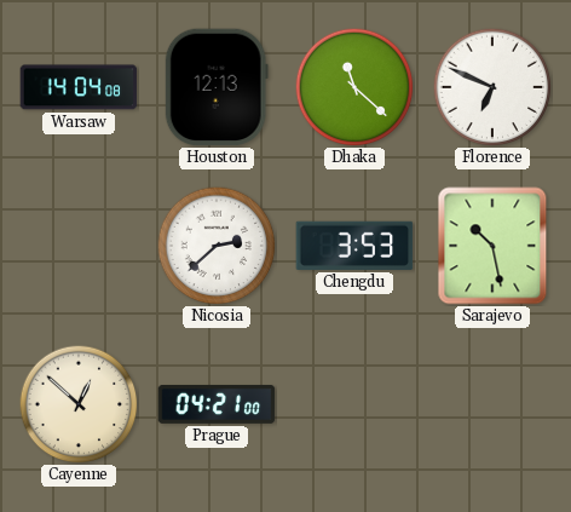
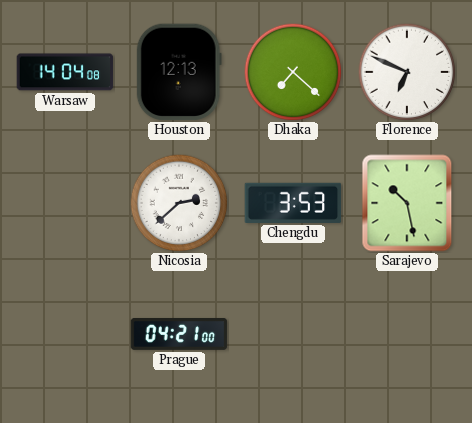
Dhaka: 11:22 -> 7:22
Cayenne: 12:52 -> none
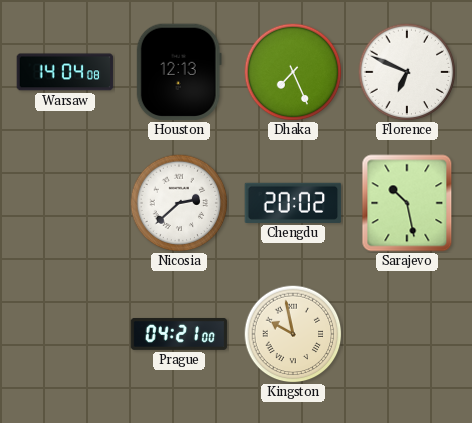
Dhaka: 7:22 -> 7:26
Chengdu: 3:53 -> 20:02
Kingston: none -> 9:58
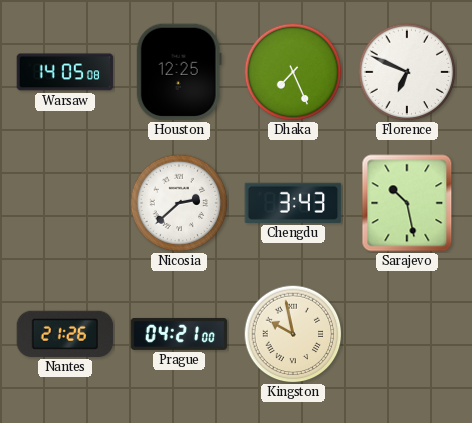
Warsaw: 14:04 -> 14:05
Houston: 12:13 -> 12:25
Chengdu: 20:02 -> 3:43
Nantes: none -> 21:26
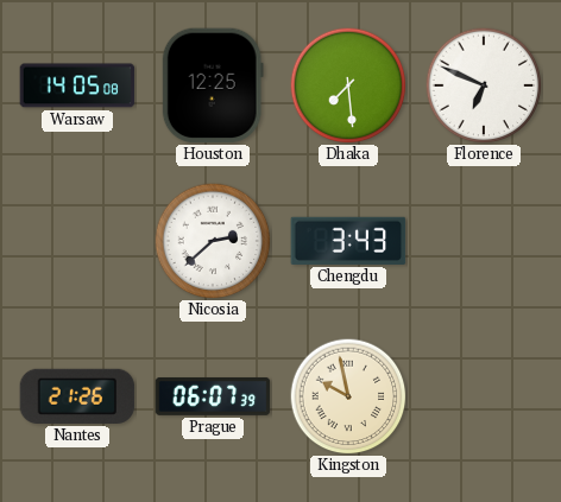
Dhaka: 7:26 -> 7:29
Sarajevo: 10:28 -> none
Prague: 04:21 -> 06:07
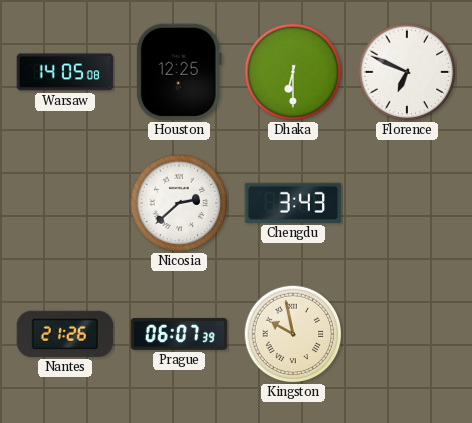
Dhaka: 7:29 -> 6:30
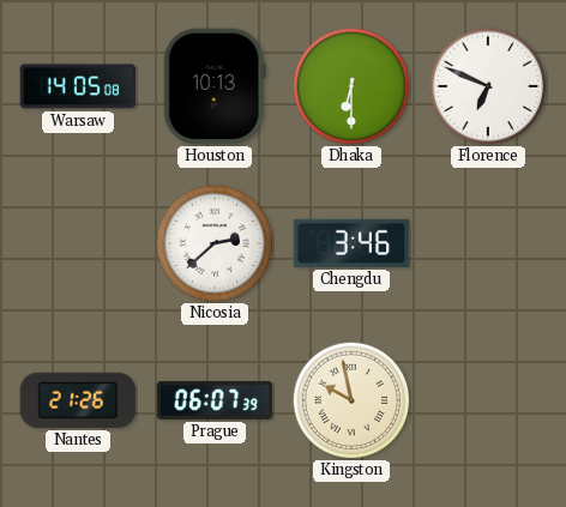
Houston: 12:25 -> 10:13
Chengdu: 3:43 -> 3:46
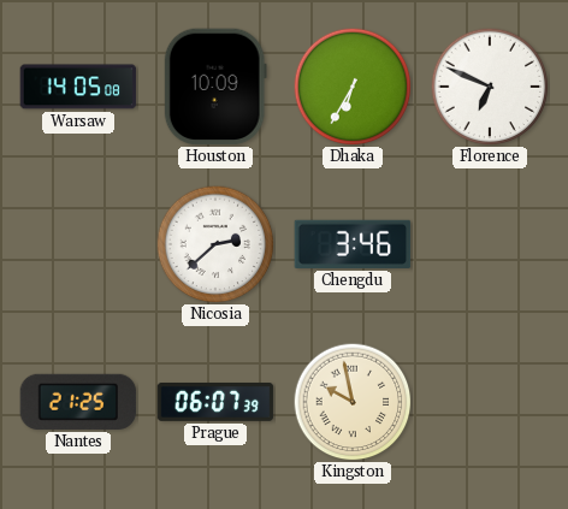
Houston: 10:13 -> 10:09
Dhaka: 6:30 -> 6:35
Nantes: 21:26 -> 21:25
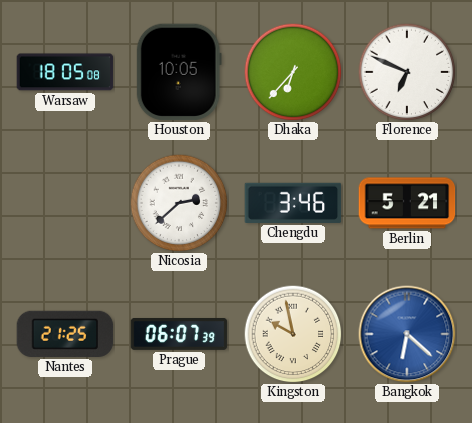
Warsaw: 14:05 -> 18:05
Houston: 10:09 -> 10:05
Dhaka: 6:35 -> 6:37
Berlin: none -> 5:21
Bangkok: none -> 6:22
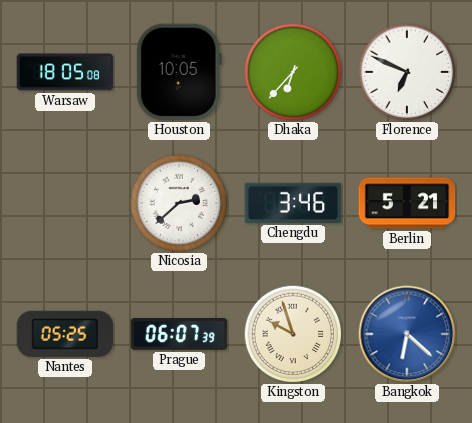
Nantes: 21:25 -> 05:25
Kingston: 9:58 -> 9:57
